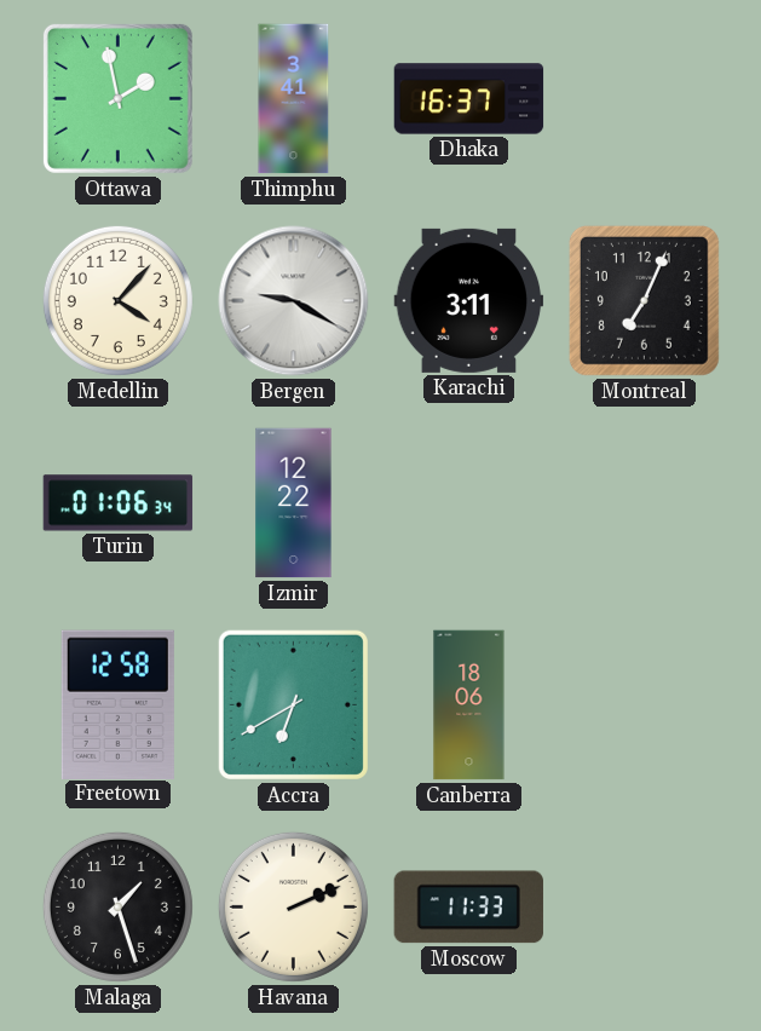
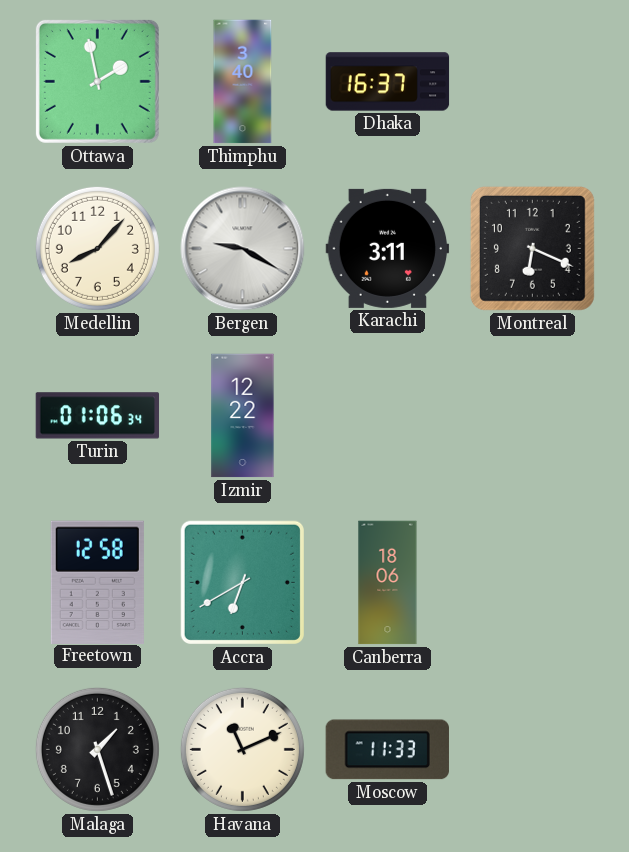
Thimphu: 3:41 -> 3:40
Medellin: 4:07 -> 8:07
Montreal: 7:04 -> 6:19
Havana: 2:11 -> 11:11
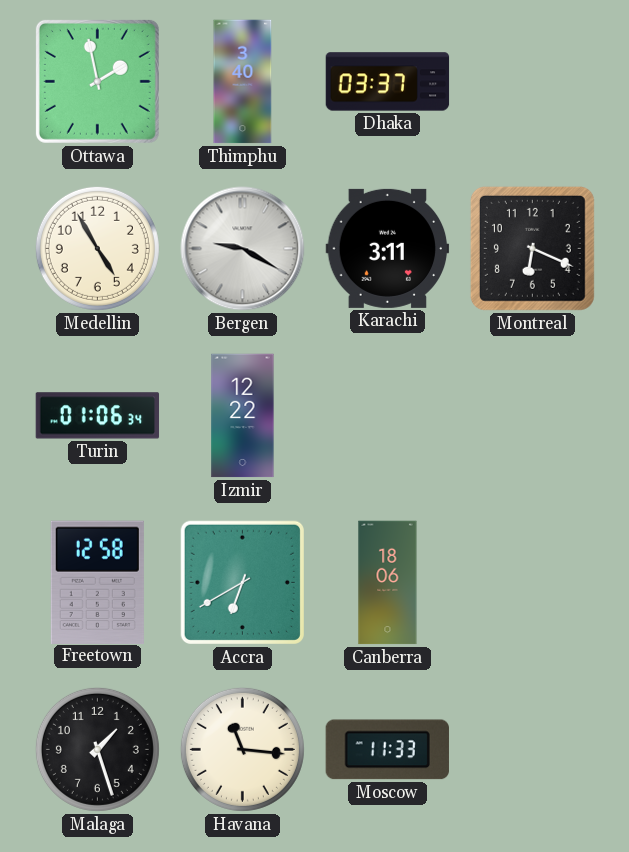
Dhaka: 16:37 -> 03:37
Medellin: 8:07 -> 4:55
Havana: 11:11 -> 11:16
